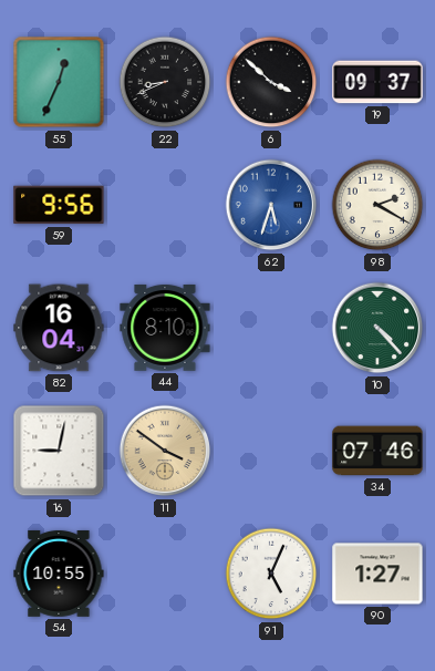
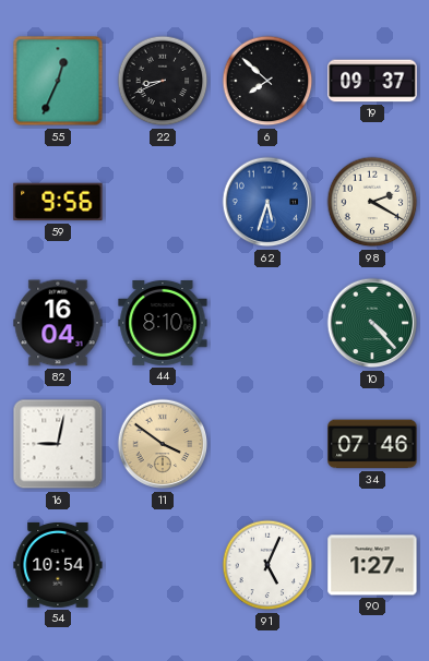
6: 3:52 -> 7:52
54: 10:55 -> 10:54
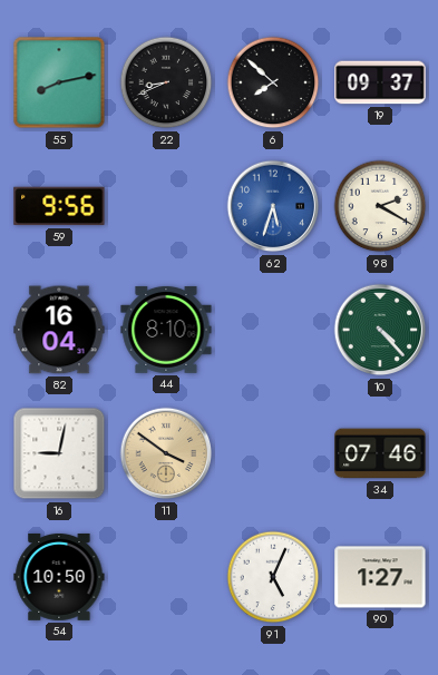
55: 12:34 -> 8:13
54: 10:54 -> 10:50
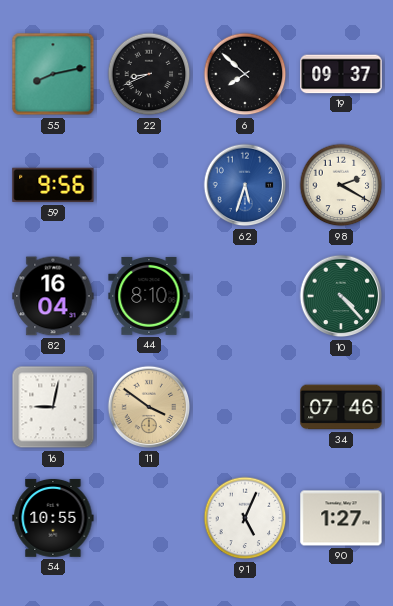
54: 10:50 -> 10:55
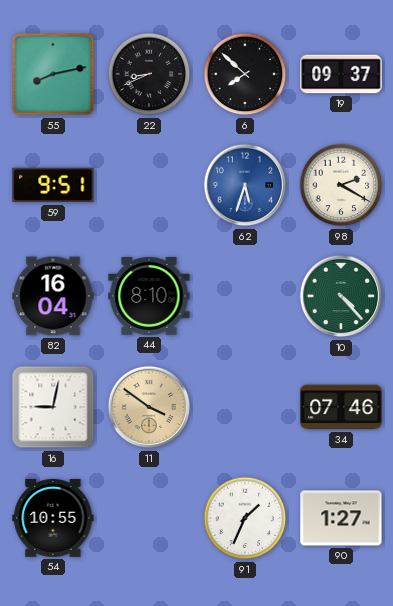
59: 9:56 -> 9:51
91: 5:04 -> 1:34
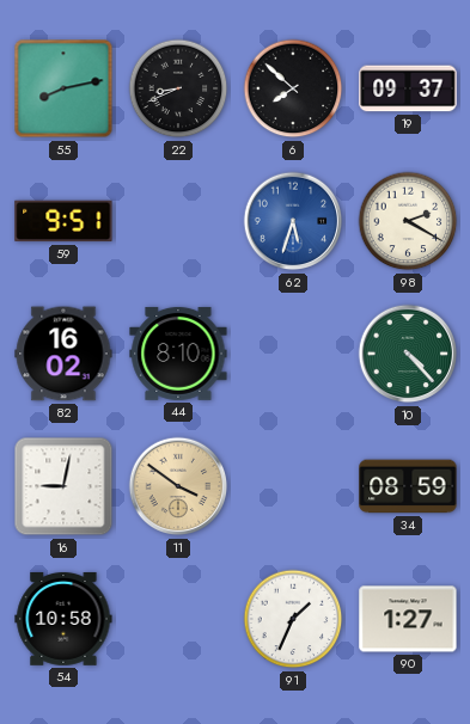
82: 16:04 -> 16:02
34: 07:46 -> 08:59
54: 10:55 -> 10:58
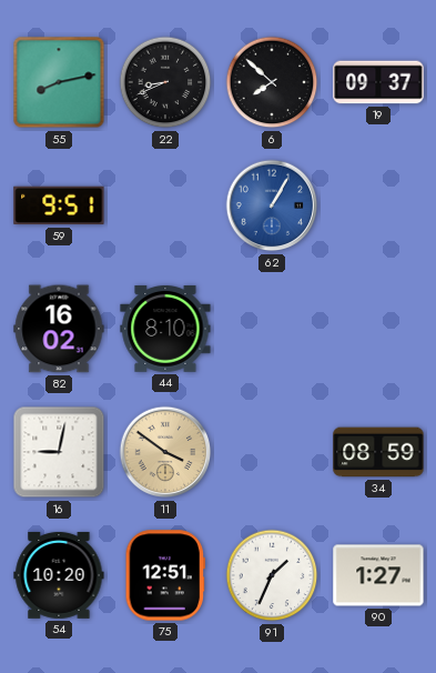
62: 5:33 -> 1:05
98: 2:20 -> none
10: 4:23 -> none
54: 10:58 -> 10:20
75: none -> 12:51
